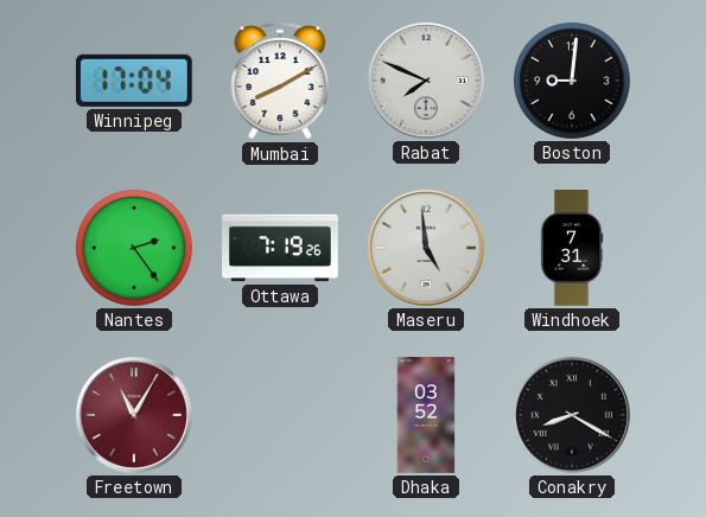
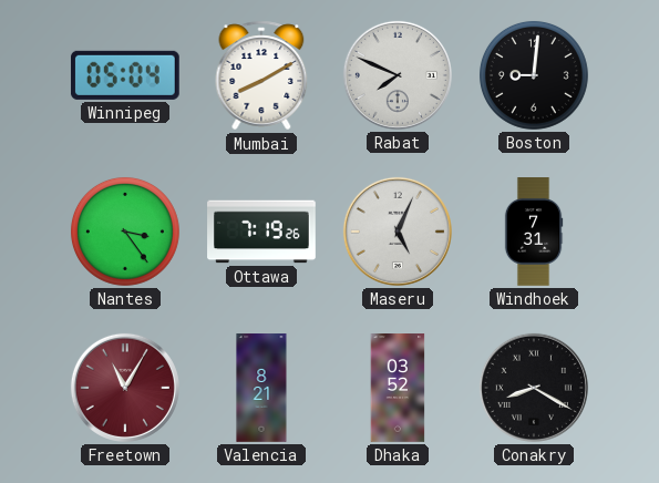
Winnipeg: 17:04 -> 05:04
Nantes: 2:24 -> 3:24
Maseru: 4:59 -> 5:04
Valencia: none -> 8:21
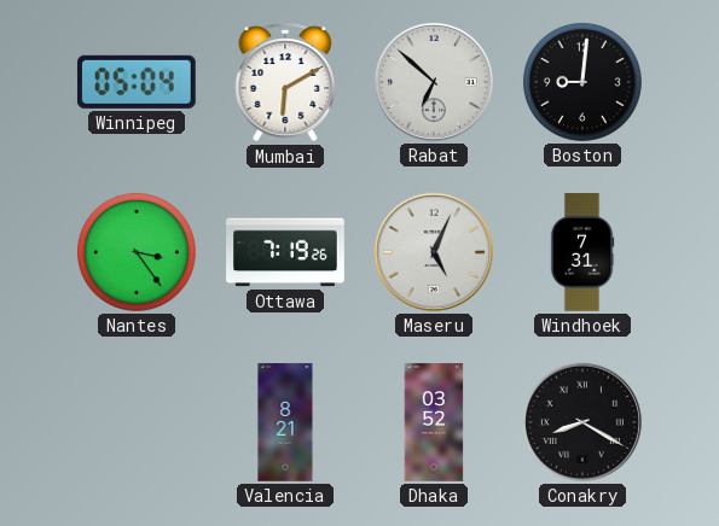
Mumbai: 8:10 -> 6:10
Rabat: 7:49 -> 6:52
Freetown: 11:05 -> none
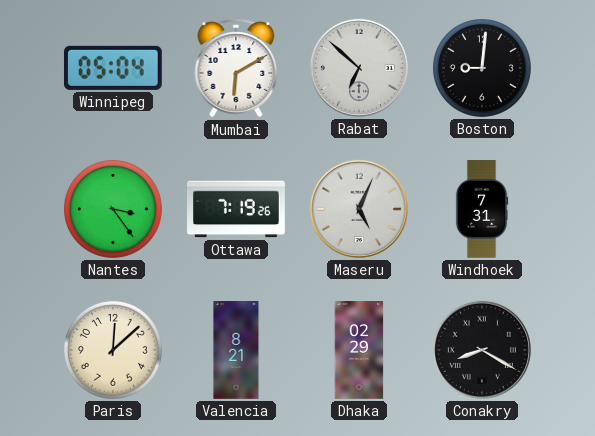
Paris: none -> 12:08
Dhaka: 03:52 -> 02:29
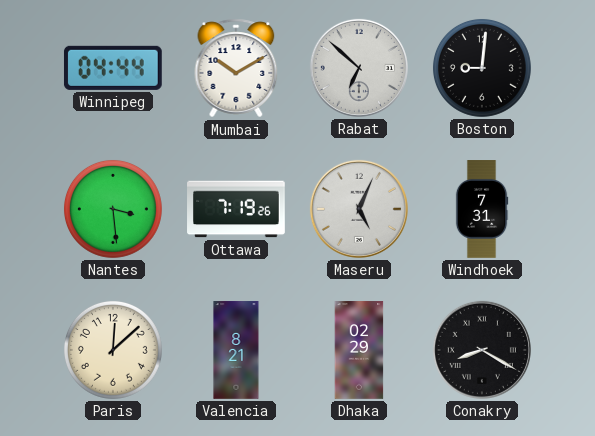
Winnipeg: 05:04 -> 04:44
Mumbai: 6:10 -> 10:10
Nantes: 3:24 -> 3:29
